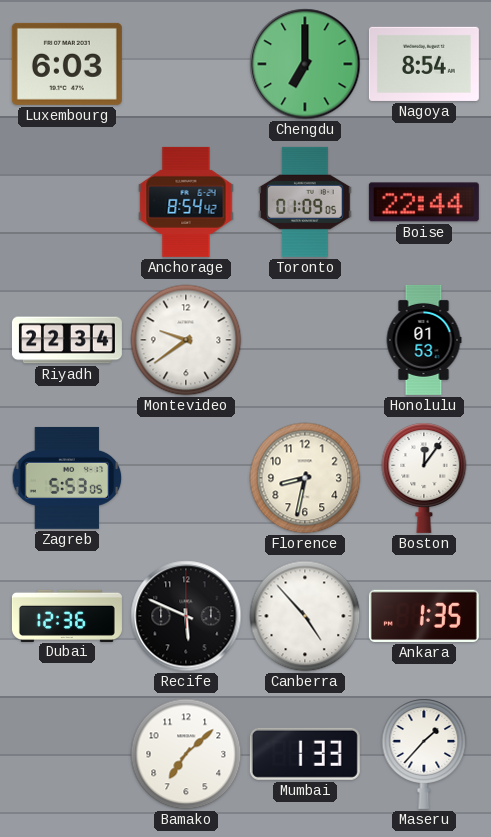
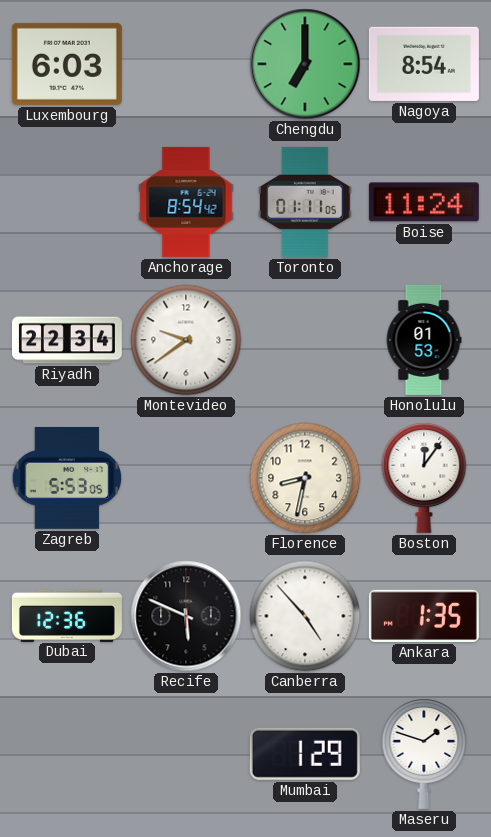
Toronto: 01:09 -> 01:11
Boise: 22:44 -> 11:24
Bamako: 7:08 -> none
Mumbai: 1:33 -> 1:29
Maseru: 1:37 -> 1:48
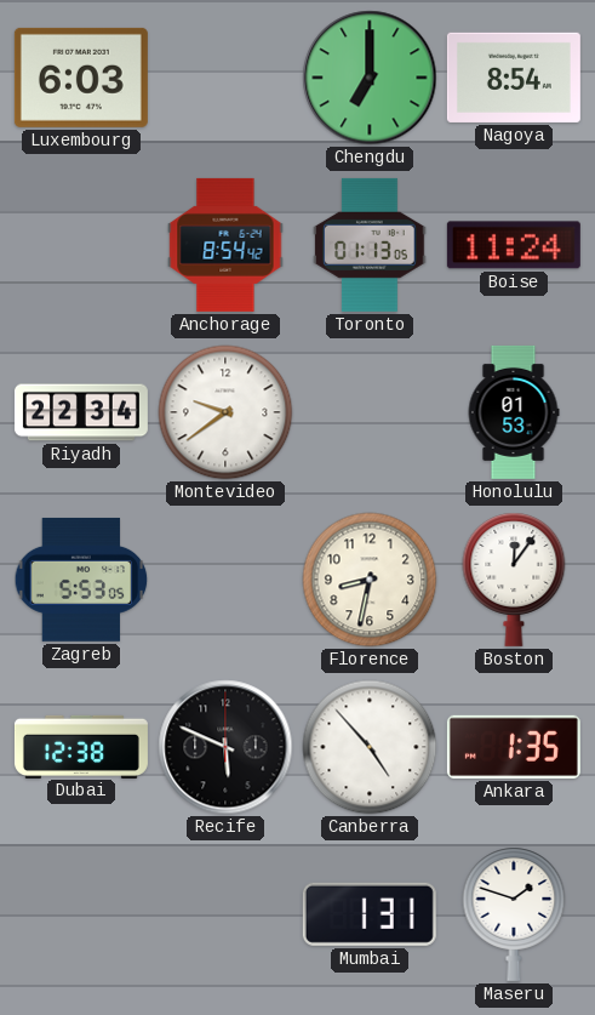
Toronto: 01:11 -> 01:13
Dubai: 12:36 -> 12:38
Mumbai: 1:29 -> 1:31
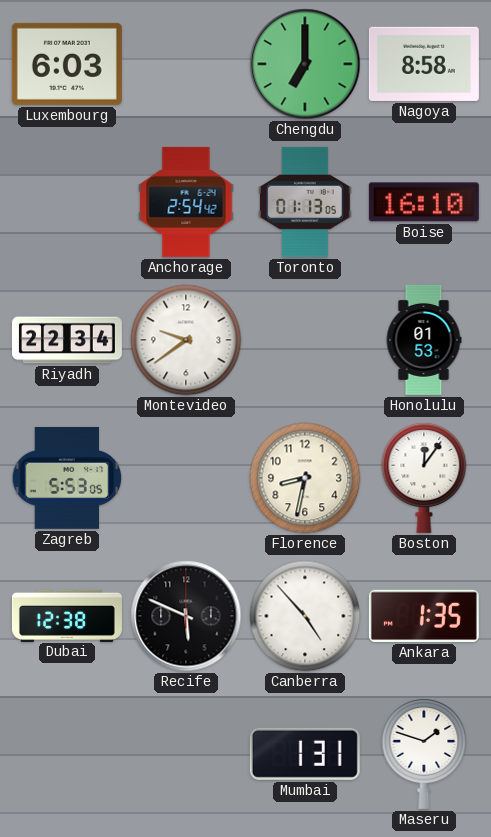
Nagoya: 8:54 -> 8:58
Anchorage: 8:54 -> 2:54
Boise: 11:24 -> 16:10
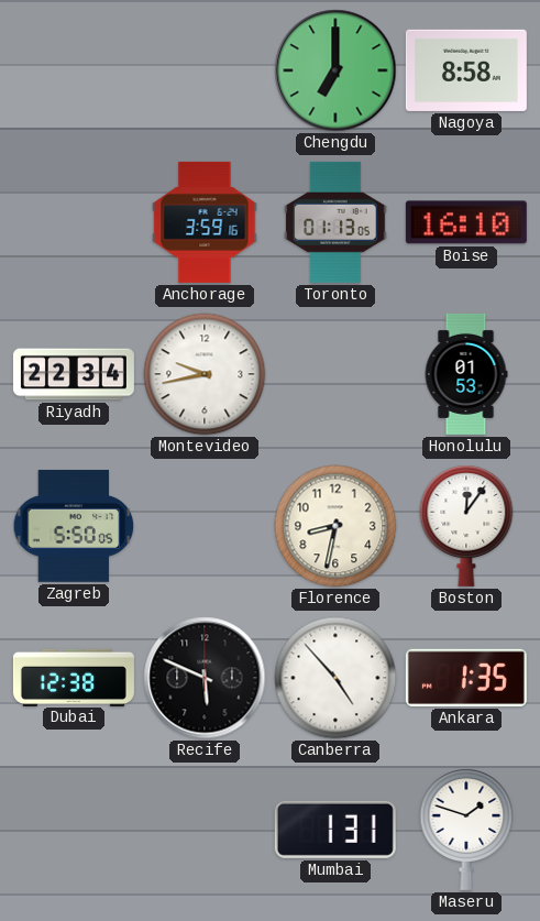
Luxembourg: 6:03 -> none
Anchorage: 2:54 -> 3:59
Montevideo: 9:39 -> 9:43
Zagreb: 5:53 -> 5:50
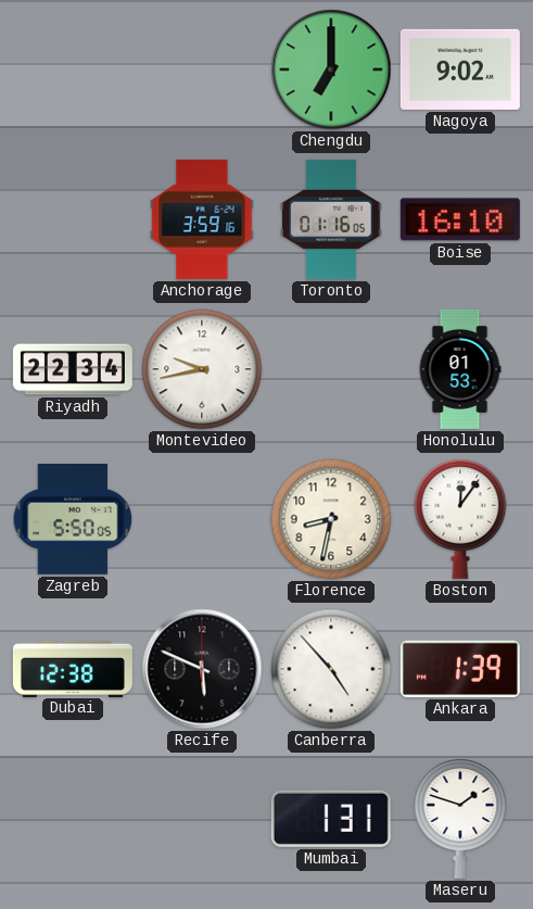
Nagoya: 8:58 -> 9:02
Toronto: 01:13 -> 01:16
Ankara: 1:35 -> 1:39
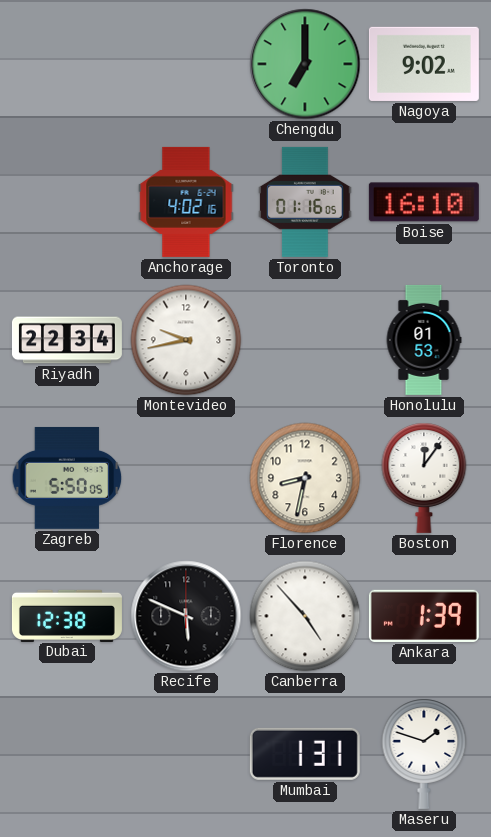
Anchorage: 3:59 -> 4:02
